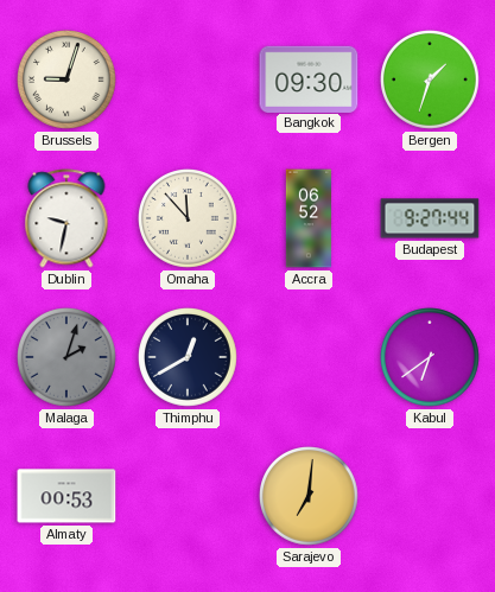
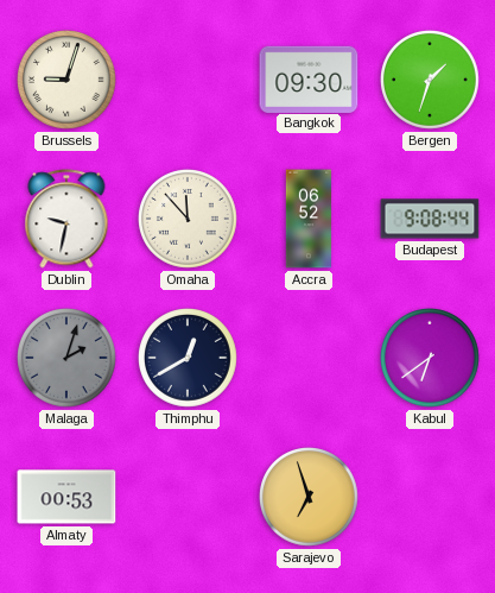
Budapest: 9:27 -> 9:08
Sarajevo: 7:01 -> 6:57
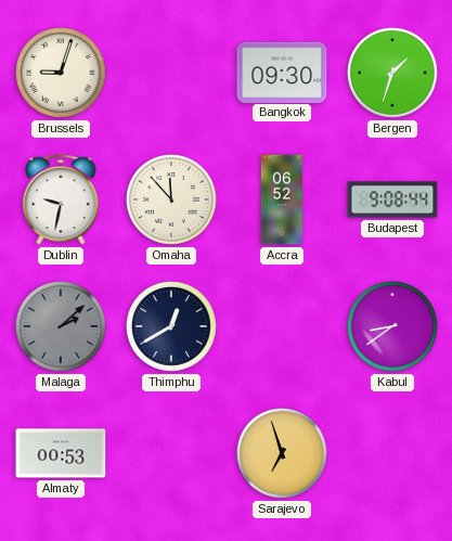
Malaga: 2:03 -> 2:08
Kabul: 6:39 -> 8:39
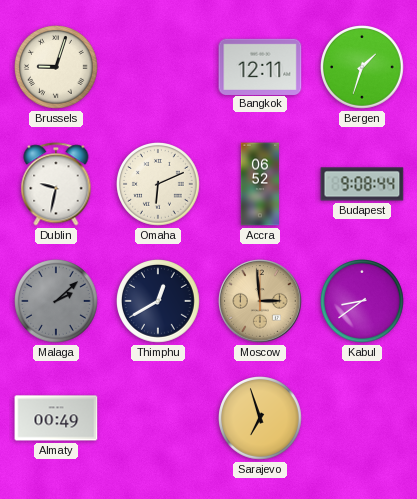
Bangkok: 09:30 -> 12:11
Omaha: 11:53 -> 6:11
Moscow: none -> 2:59
Almaty: 00:53 -> 00:49
